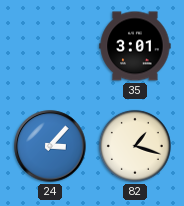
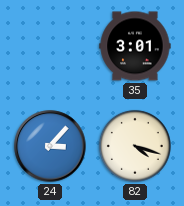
82: 1:18 -> 4:18
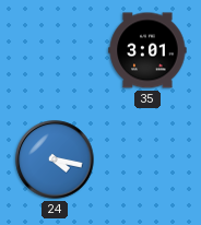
24: 3:07 -> 4:17
82: 4:18 -> none
